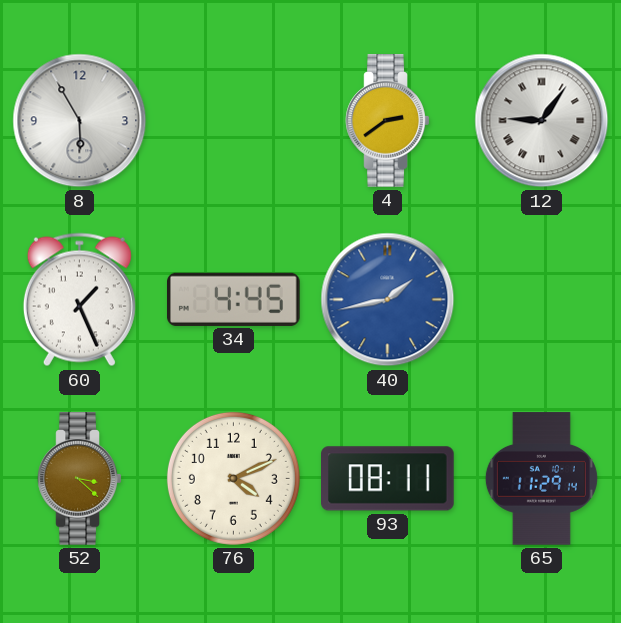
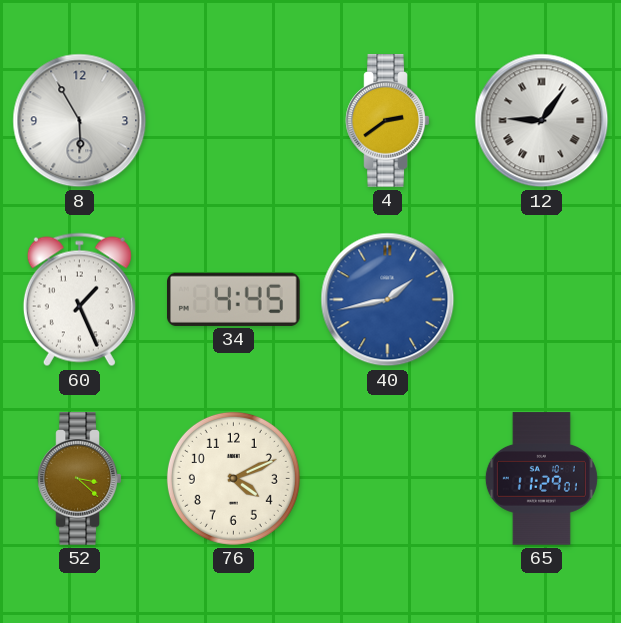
93: 08:11 -> none
65: 11:29:14 -> 11:29:01
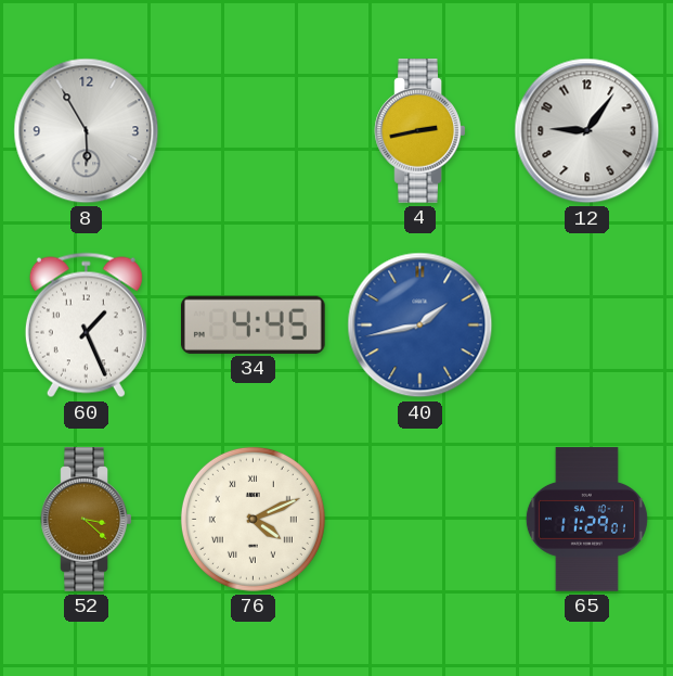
4: 2:39 -> 2:43
12 numerals: Roman -> Arabic
76 numerals: Arabic -> Roman
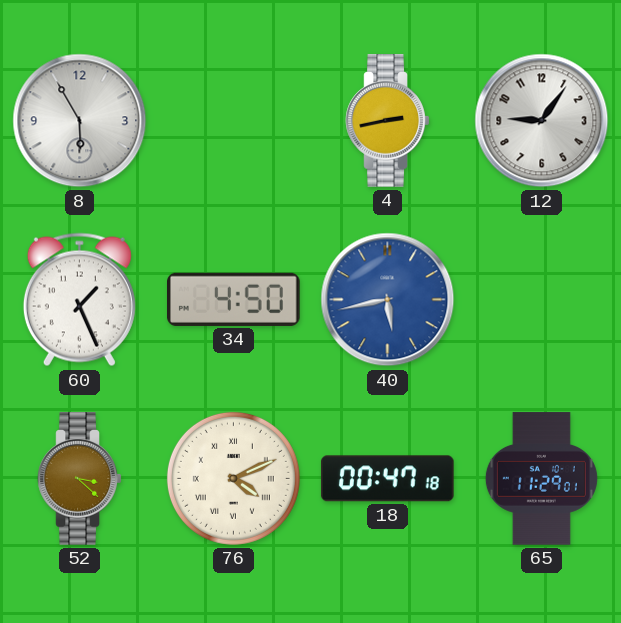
34: 4:45 -> 4:50
40: 1:43 -> 5:43
18: none -> 00:47
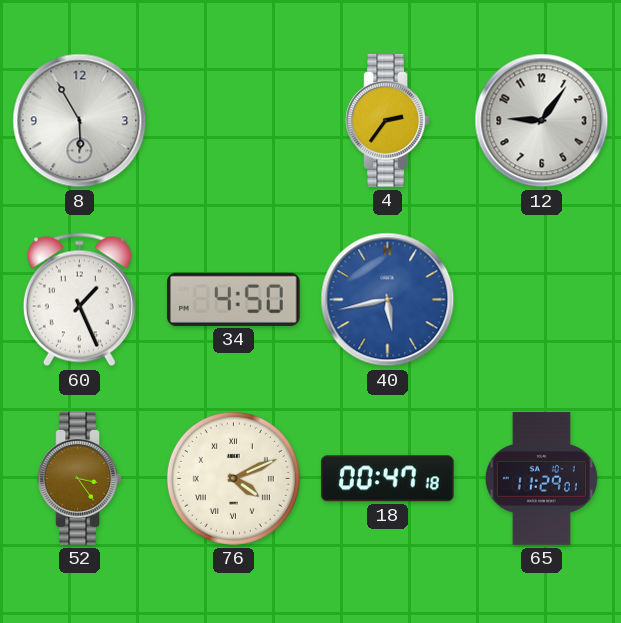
4: 2:43 -> 2:36
52: 3:22 -> 3:24
